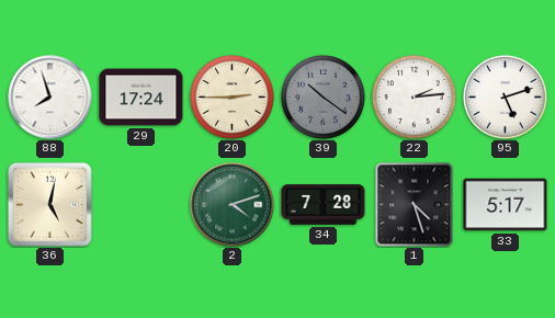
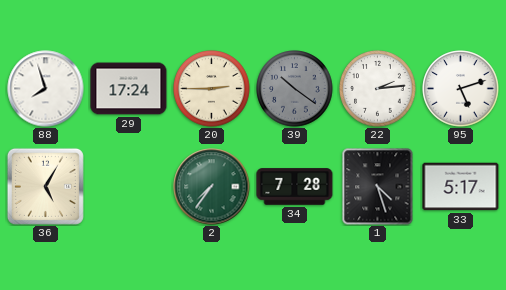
36: 5:02 -> 5:05
2: 4:12 -> 7:36
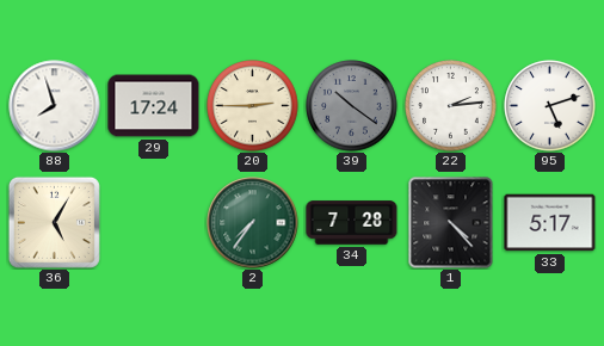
1: 4:27 -> 4:23
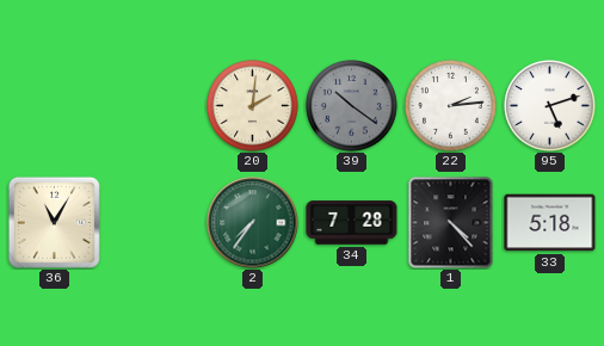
88: 7:57 -> none
29: 17:24 -> none
20: 2:45 -> 2:01
36: 5:05 -> 11:05
33: 5:17 -> 5:18
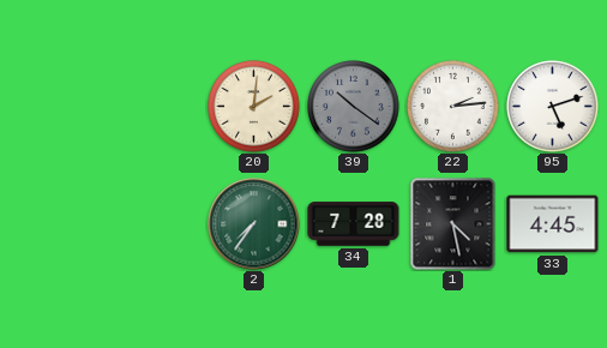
36: 11:05 -> none
1: 4:23 -> 4:28
33: 5:18 -> 4:45
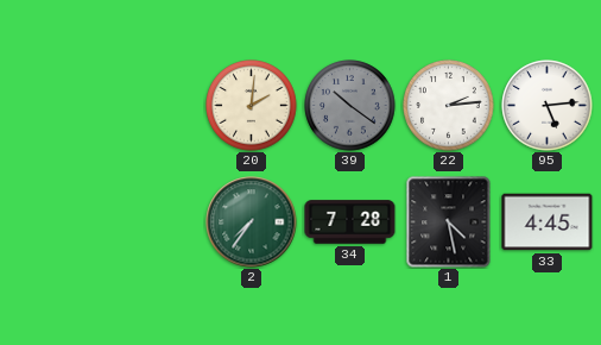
95: 5:12 -> 5:14
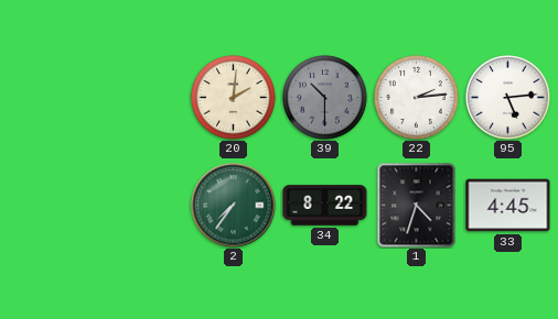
39: 10:21 -> 10:30
34: 7:28 -> 8:22
1: 4:28 -> 4:33
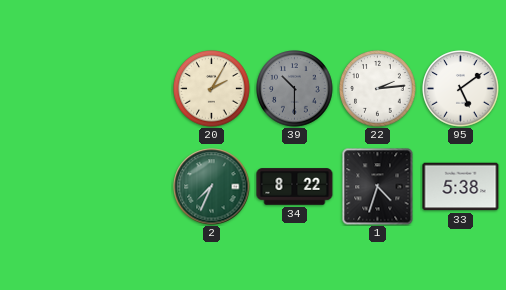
20: 2:01 -> 2:05
95: 5:14 -> 5:09
2: 7:36 -> 7:34
33: 4:45 -> 5:38
